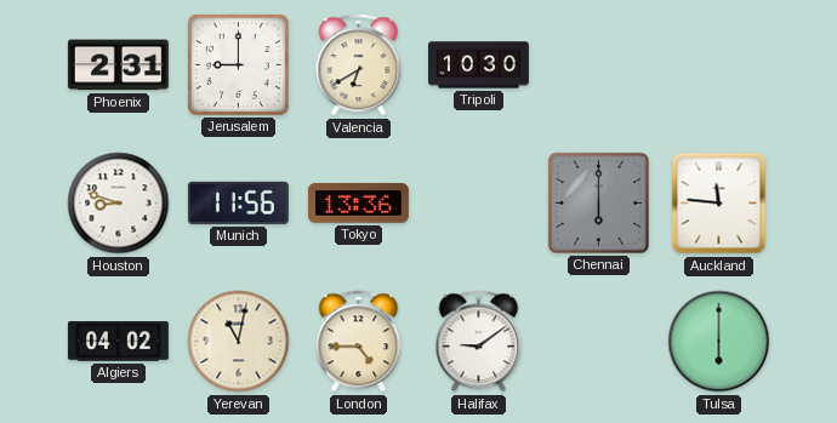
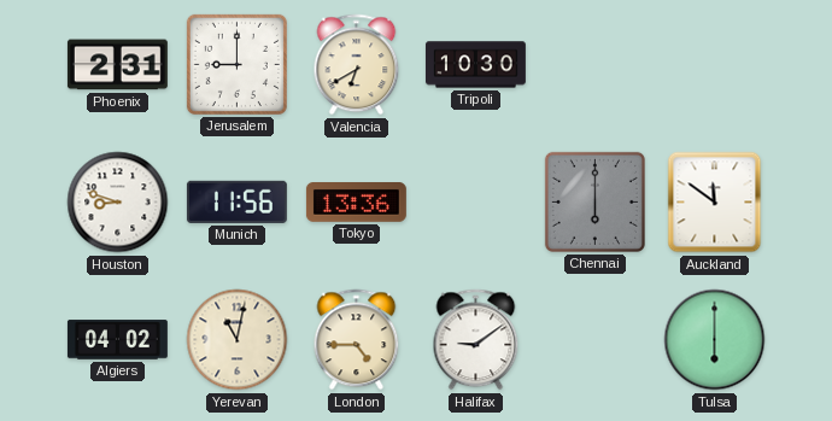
Auckland: 11:46 -> 11:51
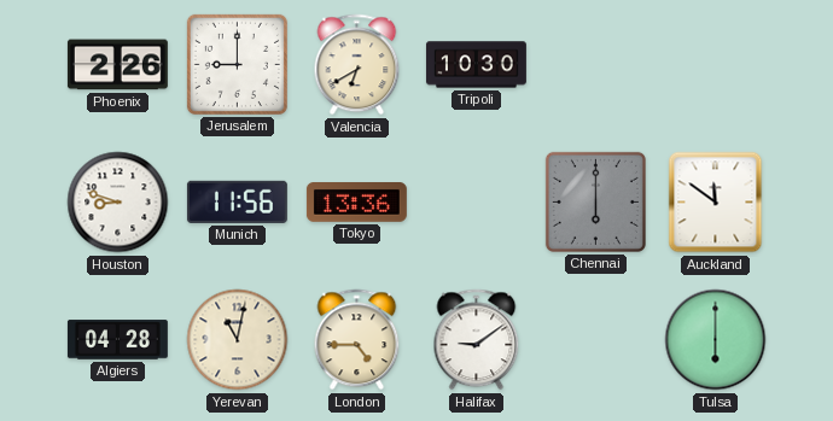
Phoenix: 2:31 -> 2:26
Algiers: 04:02 -> 04:28
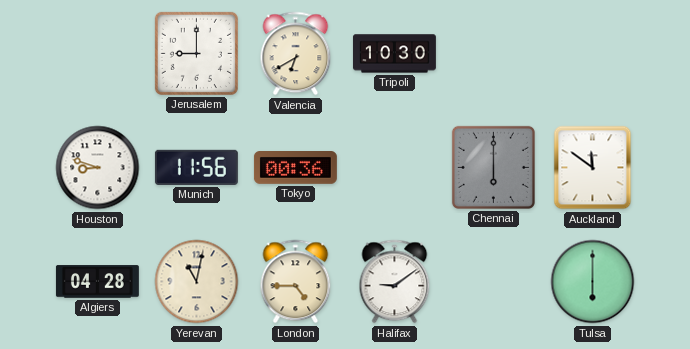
Phoenix: 2:26 -> none
Tokyo: 13:36 -> 00:36
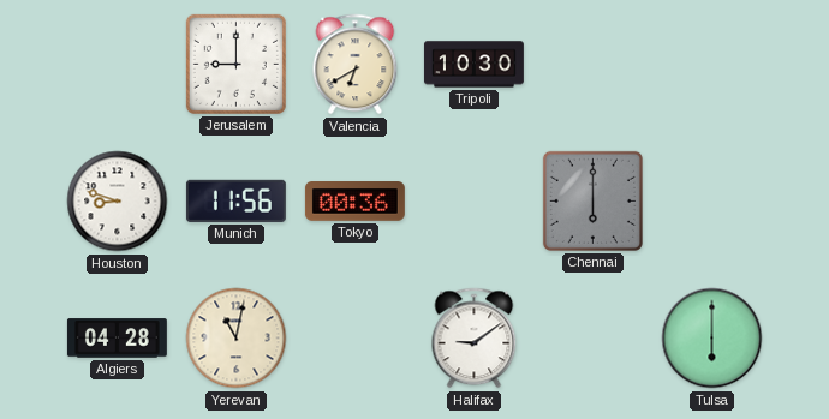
Auckland: 11:51 -> none
London: 4:45 -> none
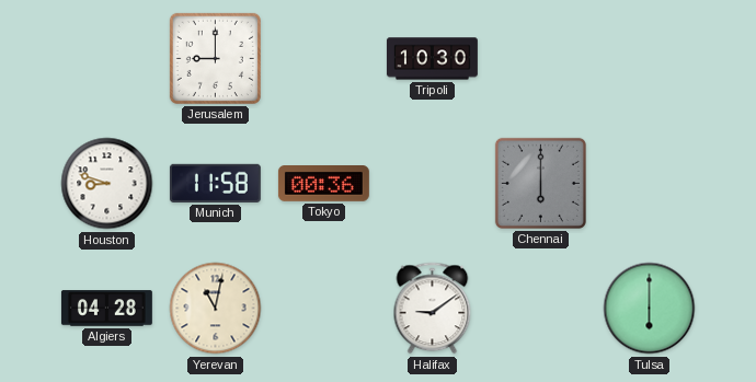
Valencia: 6:40 -> none
Munich: 11:56 -> 11:58
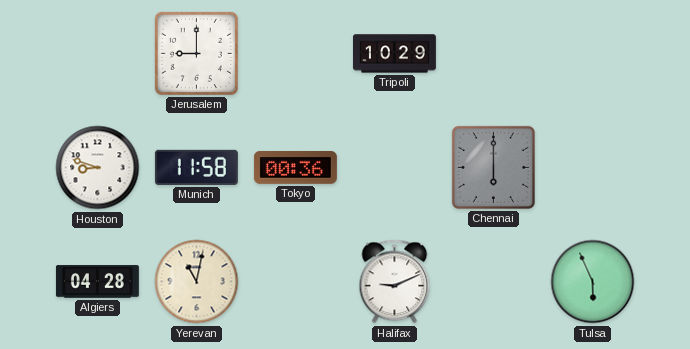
Tripoli: 10:30 -> 10:29
Halifax: 9:09 -> 9:11
Tulsa: 6:00 -> 5:56
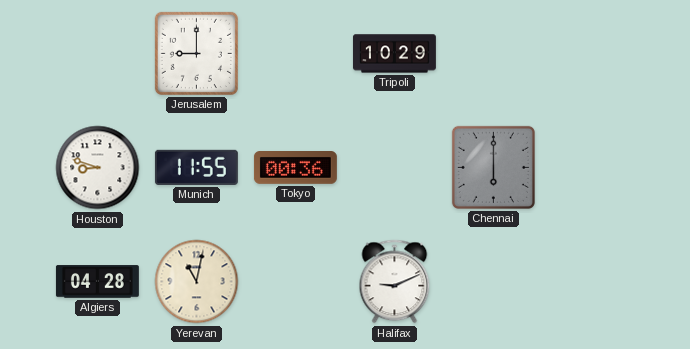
Munich: 11:58 -> 11:55
Tulsa: 5:56 -> none
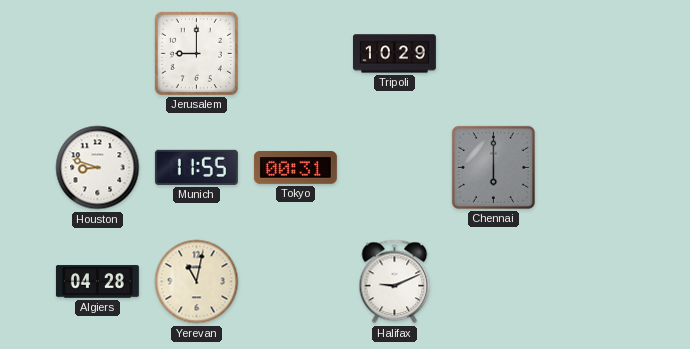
Tokyo: 00:36 -> 00:31
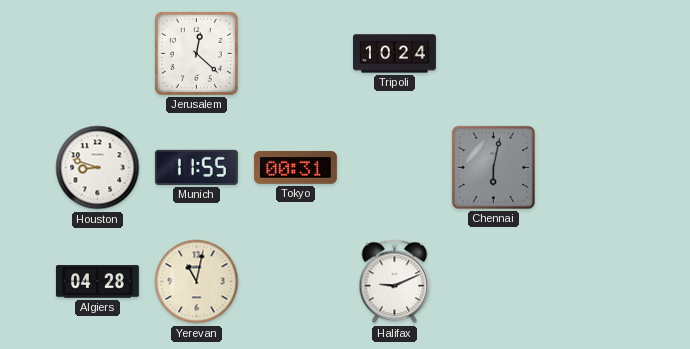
Jerusalem: 9:00 -> 12:22
Tripoli: 10:29 -> 10:24
Chennai: 6:00 -> 6:02
